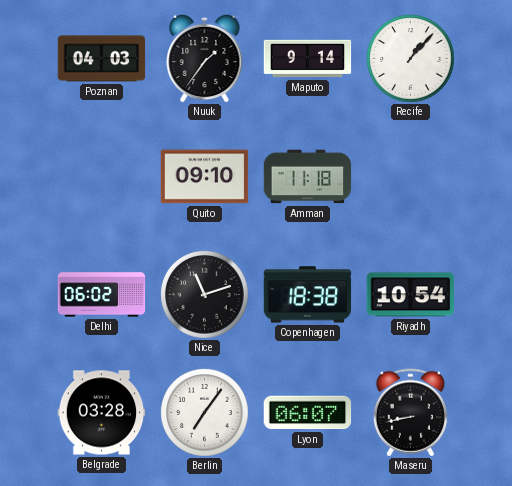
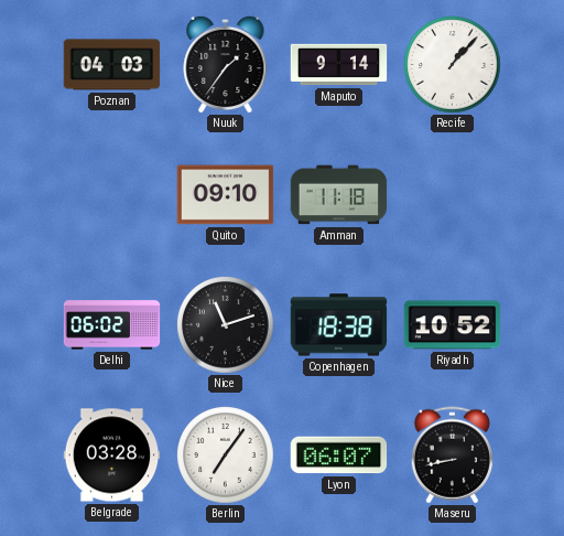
Riyadh: 10:54 -> 10:52
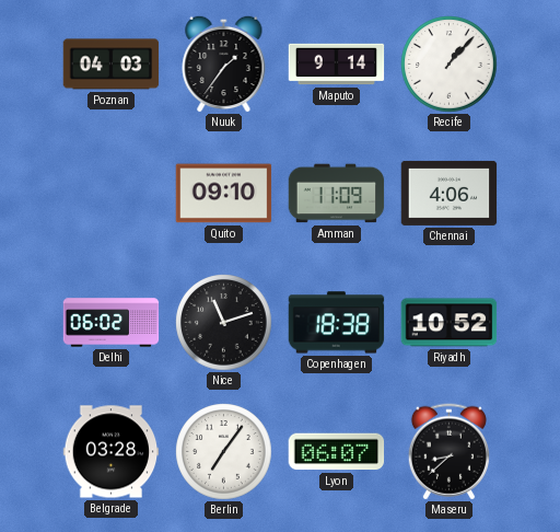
Amman: 11:18 -> 11:09
Chennai: none -> 4:06
Maseru: 8:43 -> 8:38
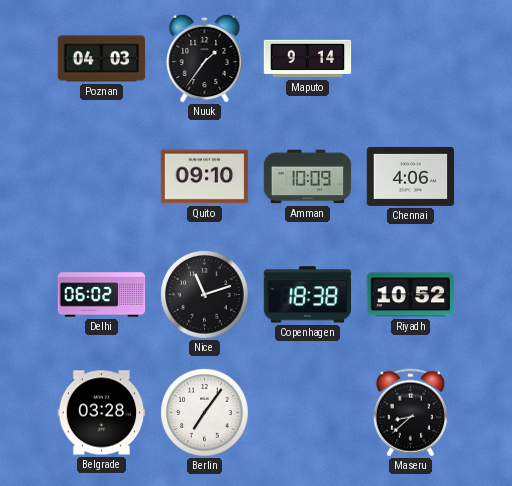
Recife: 1:07 -> none
Amman: 11:09 -> 10:09
Lyon: 06:07 -> none
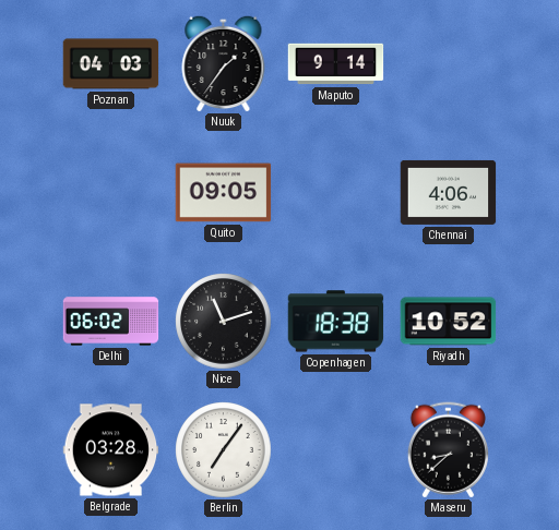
Quito: 09:10 -> 09:05
Amman: 10:09 -> none
